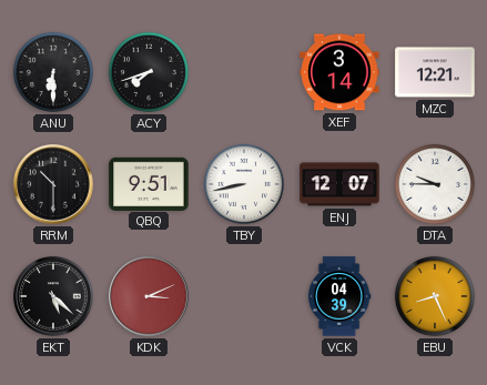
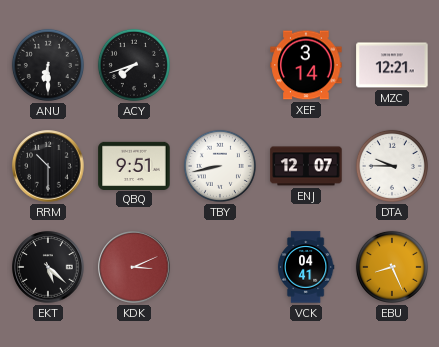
VCK: 04:39 -> 04:41
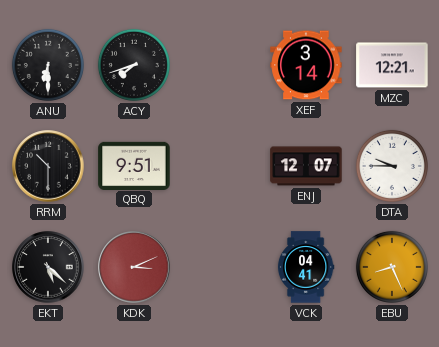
TBY: 8:43 -> none
